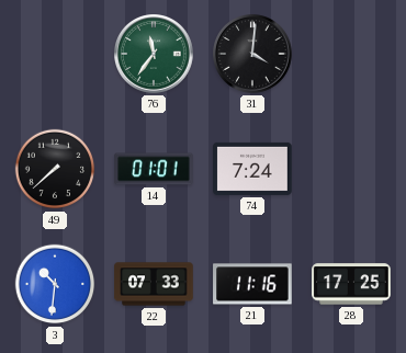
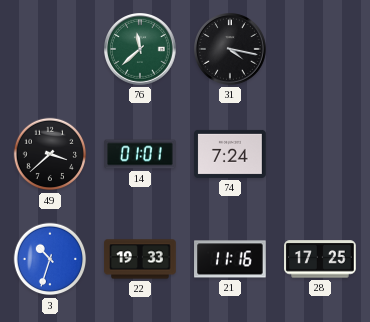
76: 11:36 -> 11:38
31: 4:01 -> 4:17
49: 7:38 -> 3:38
3: 10:31 -> 10:33
22: 07:33 -> 19:33
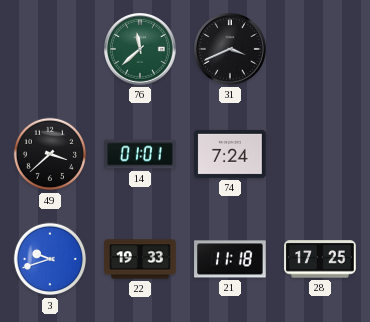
31: 4:17 -> 3:41
3: 10:33 -> 9:42
21: 11:16 -> 11:18
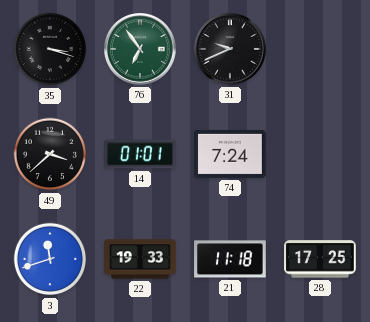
35: none -> 3:18
76: 11:38 -> 6:54
31: 3:41 -> 9:41
3: 9:42 -> 11:42
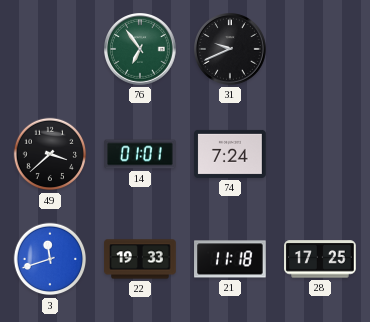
35: 3:18 -> none
